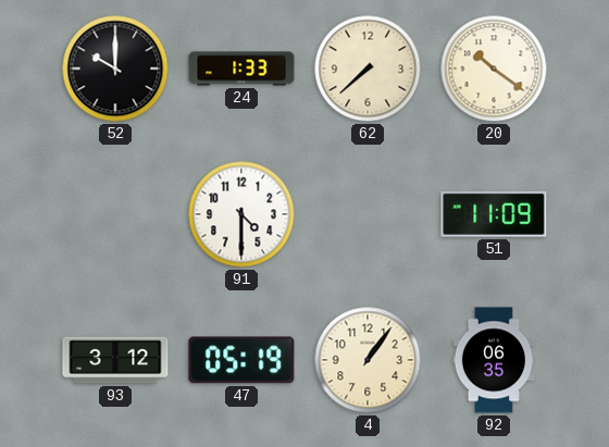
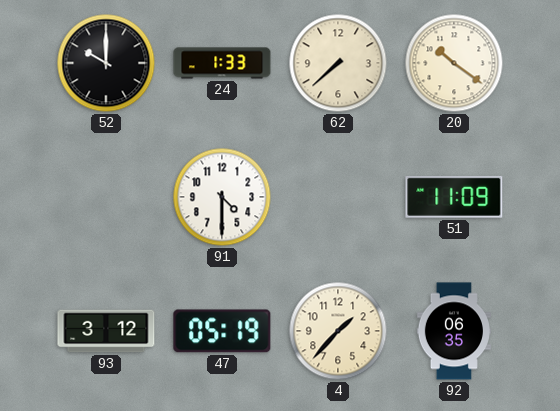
4: 1:06 -> 1:37
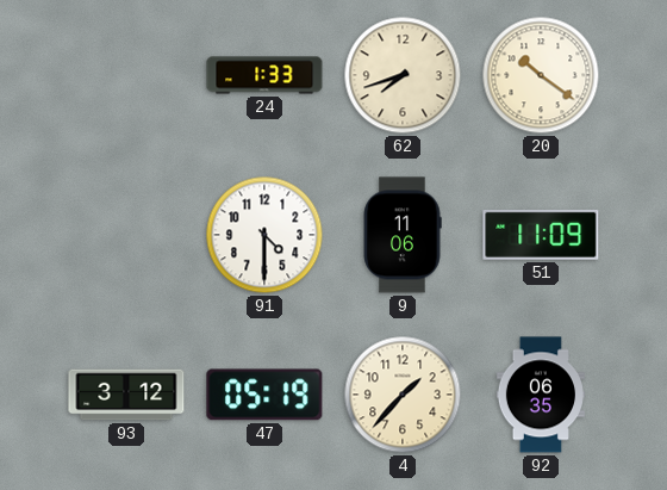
52: 10:00 -> none
62: 7:38 -> 7:42
9: none -> 11:06
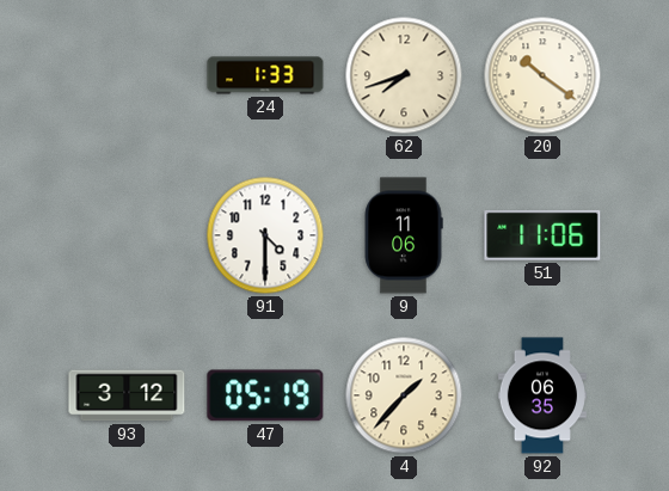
51: 11:09 -> 11:06
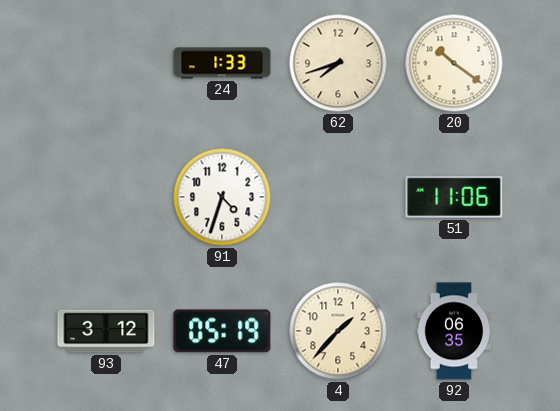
91: 4:30 -> 4:33
9: 11:06 -> none
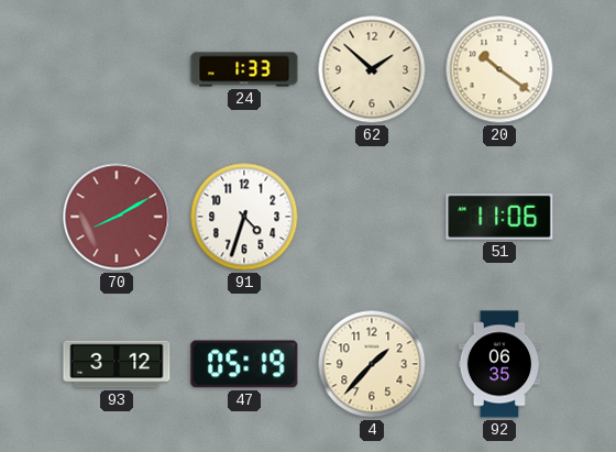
62: 7:42 -> 1:52
70: none -> 8:10
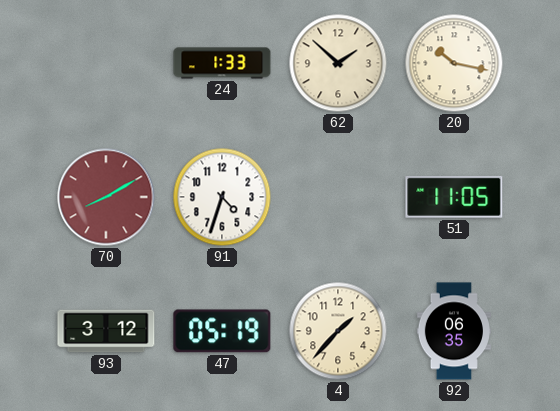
20: 10:21 -> 10:17
51: 11:06 -> 11:05
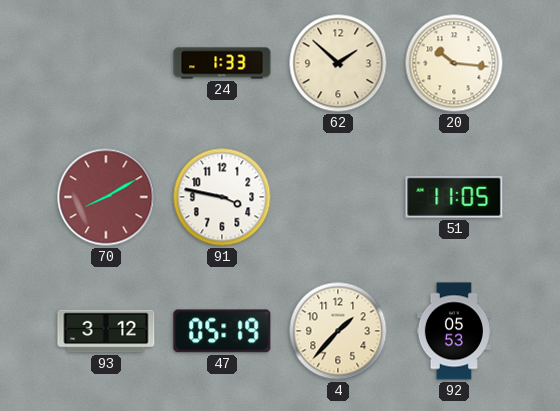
20: 10:17 -> 10:16
91: 4:33 -> 3:47
92: 06:35 -> 05:53
